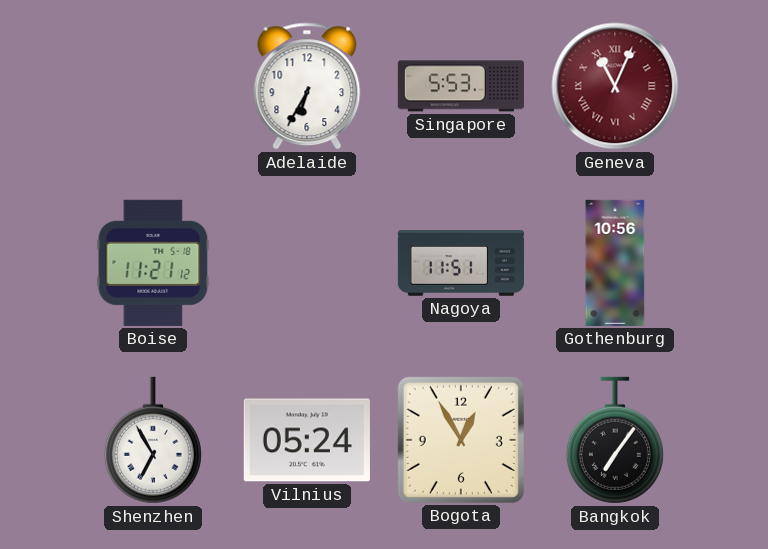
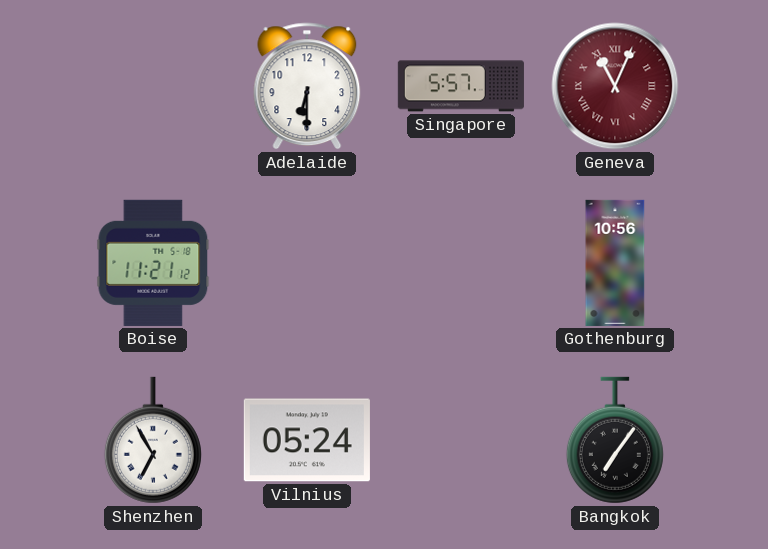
Adelaide: 6:35 -> 6:30
Singapore: 5:53 -> 5:57
Nagoya: 11:51 -> none
Bogota: 12:55 -> none
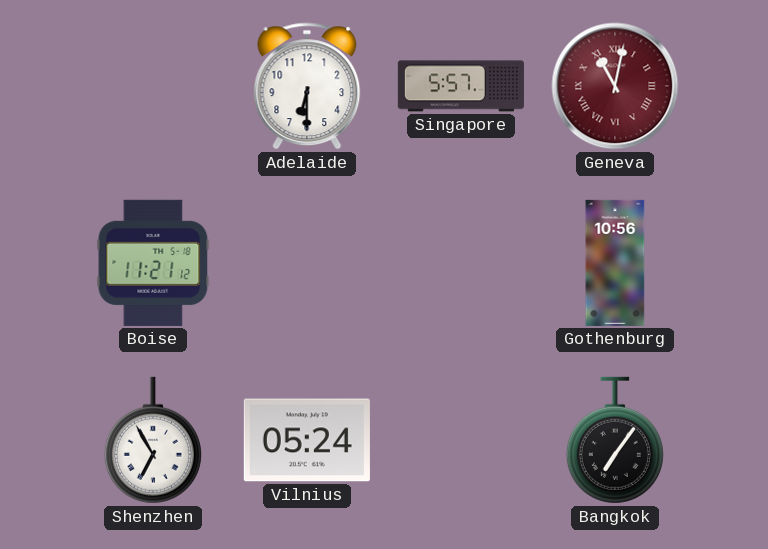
Geneva: 11:04 -> 11:02
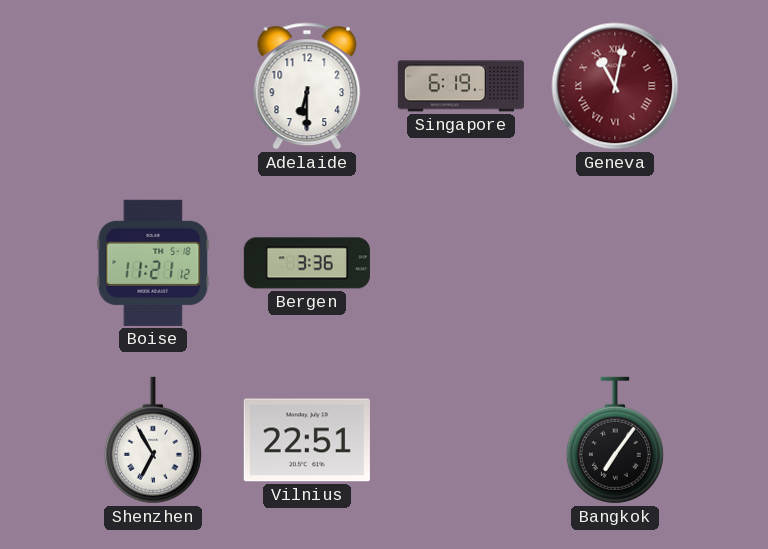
Singapore: 5:57 -> 6:19
Bergen: none -> 3:36
Gothenburg: 10:56 -> none
Vilnius: 05:24 -> 22:51
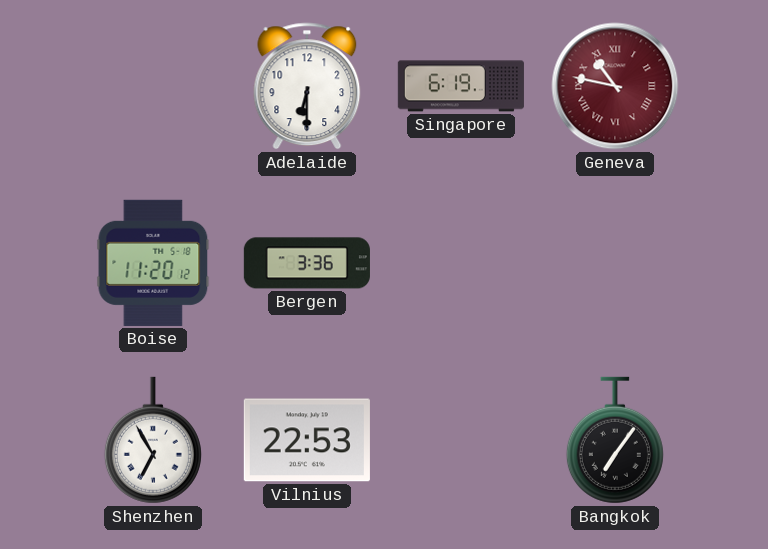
Geneva: 11:02 -> 10:47
Boise: 11:21 -> 11:20
Vilnius: 22:51 -> 22:53
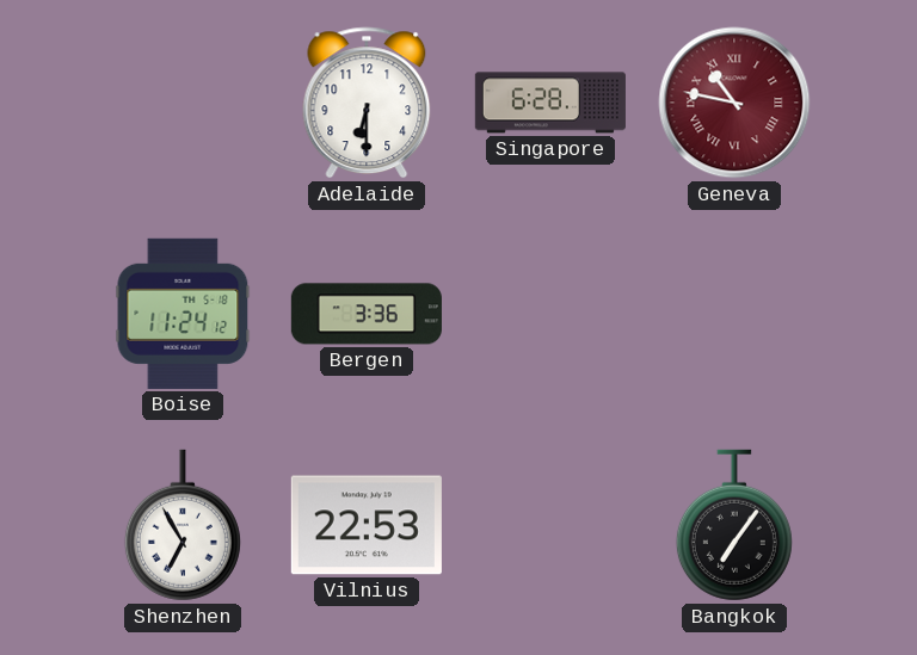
Singapore: 6:19 -> 6:28
Boise: 11:20 -> 11:24
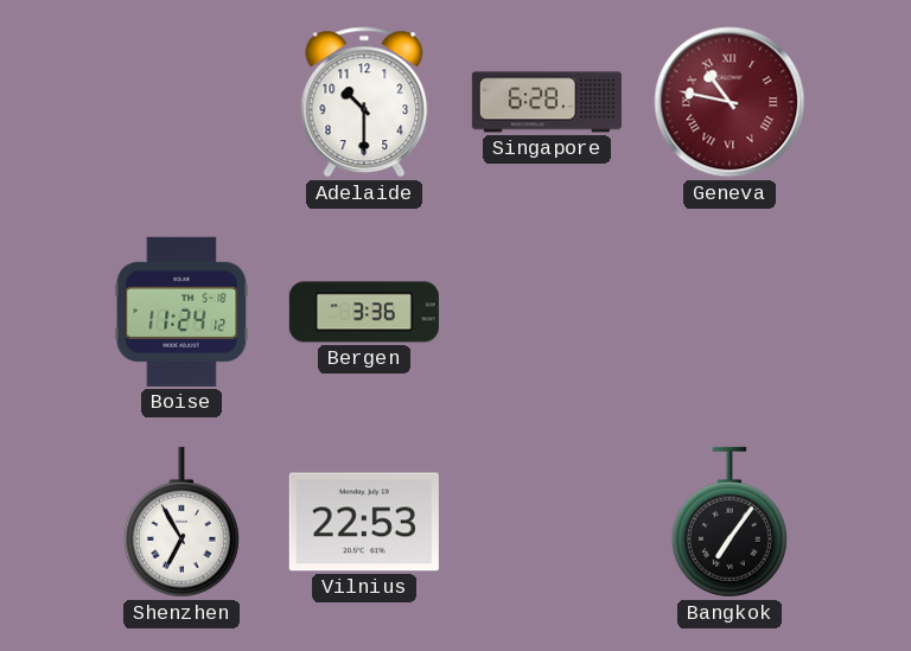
Adelaide: 6:30 -> 10:30
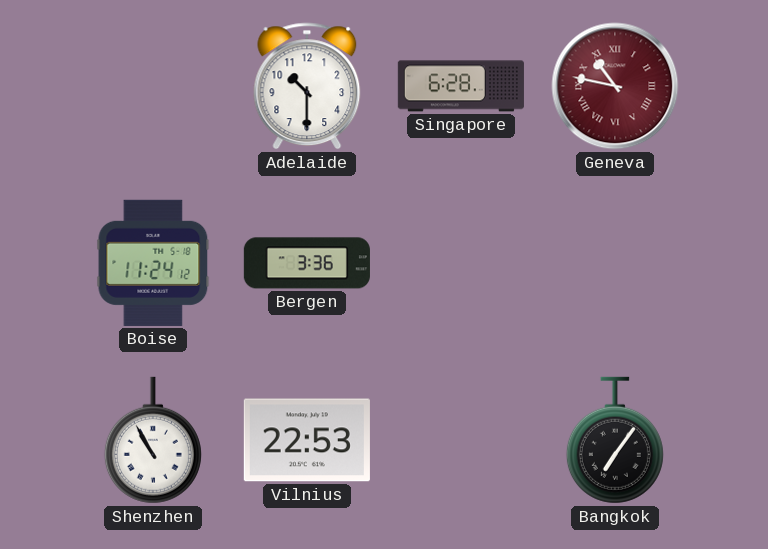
Shenzhen: 6:55 -> 10:55
